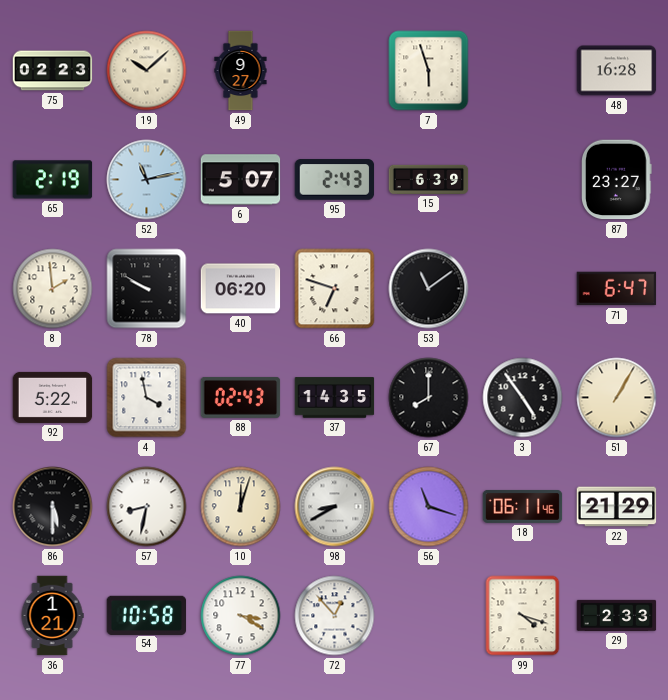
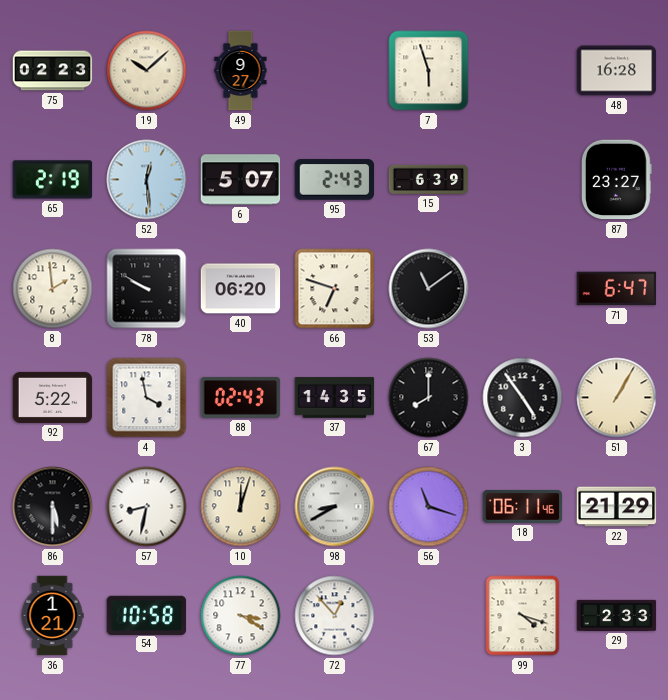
52: 11:13 -> 12:29
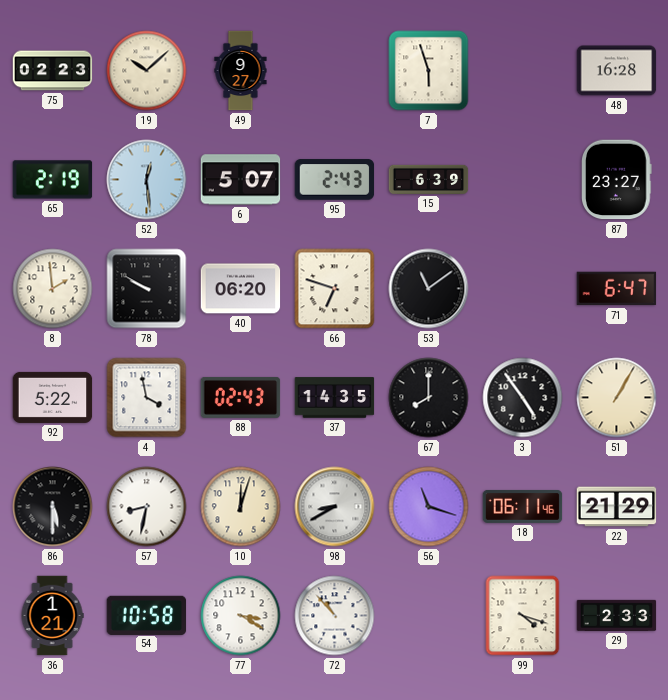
72: 12:53 -> 10:53
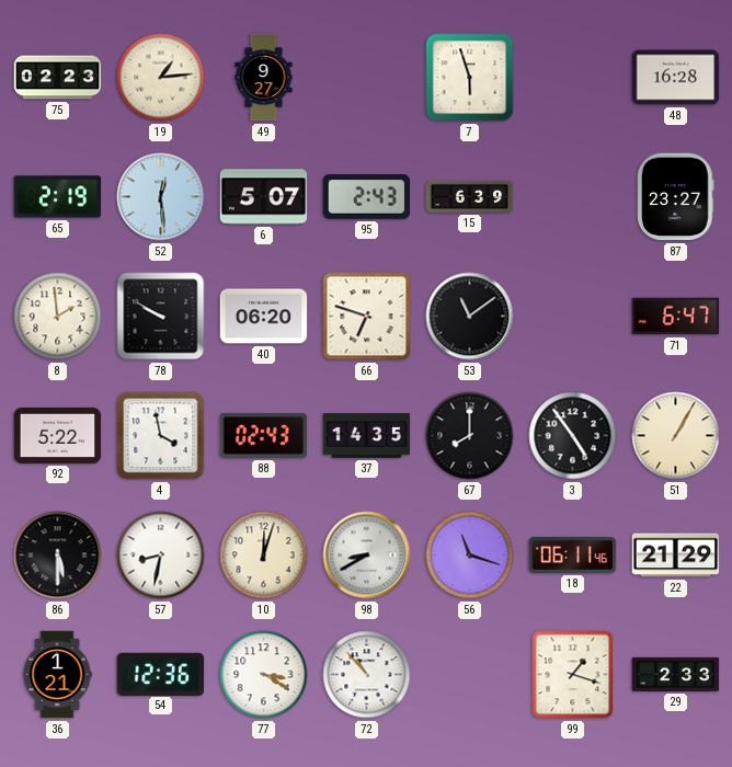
19: 10:08 -> 1:14
54: 10:58 -> 12:36
99: 4:18 -> 1:18
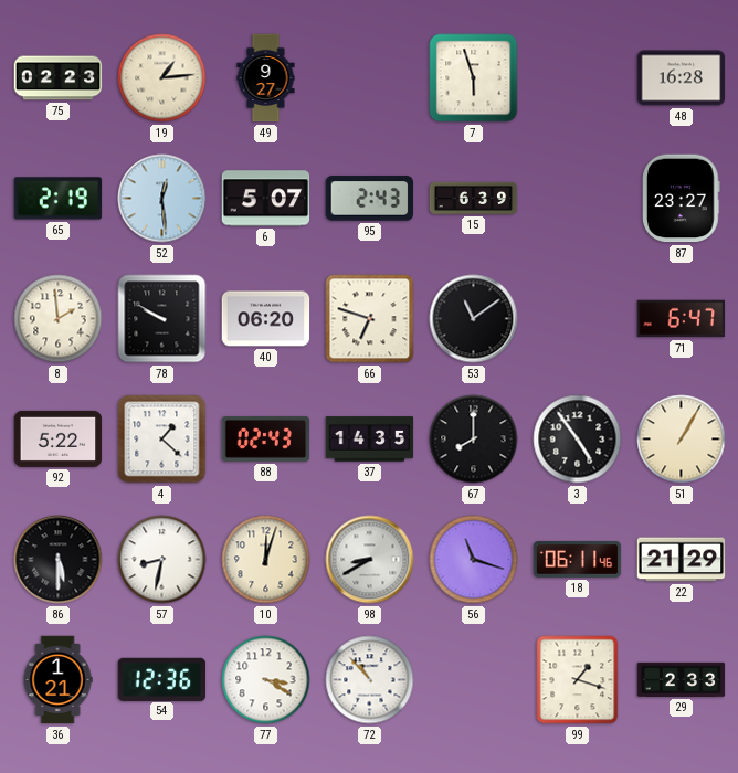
4: 3:58 -> 1:22
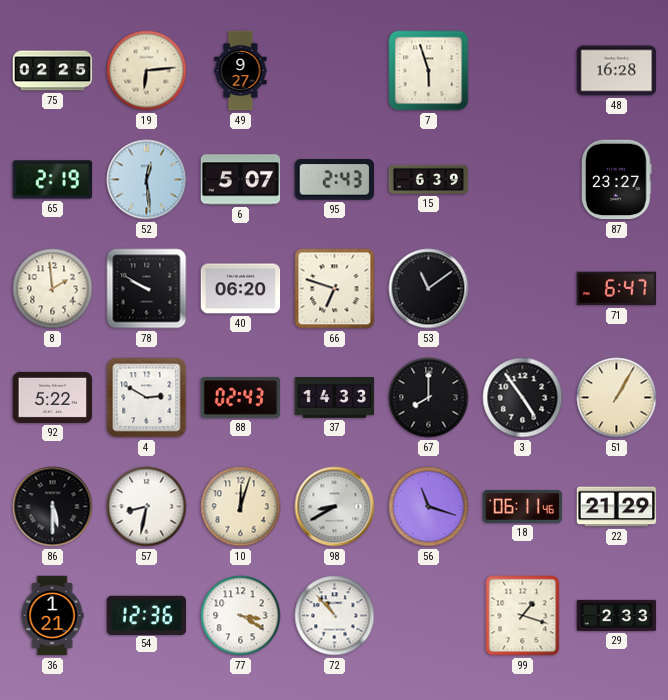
75: 02:23 -> 02:25
19: 1:14 -> 6:14
4: 1:22 -> 2:50
37: 14:35 -> 14:33
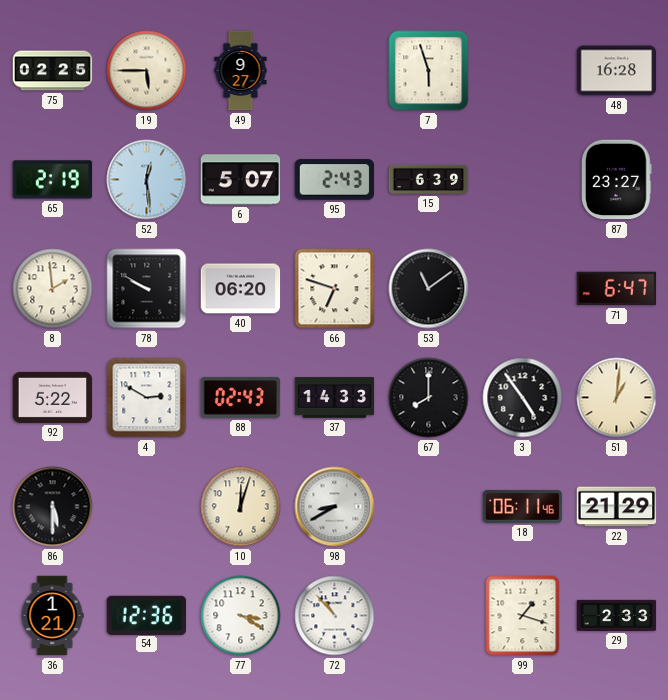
19: 6:14 -> 5:45
51: 1:05 -> 1:01
57: 8:32 -> none
56: 11:18 -> none
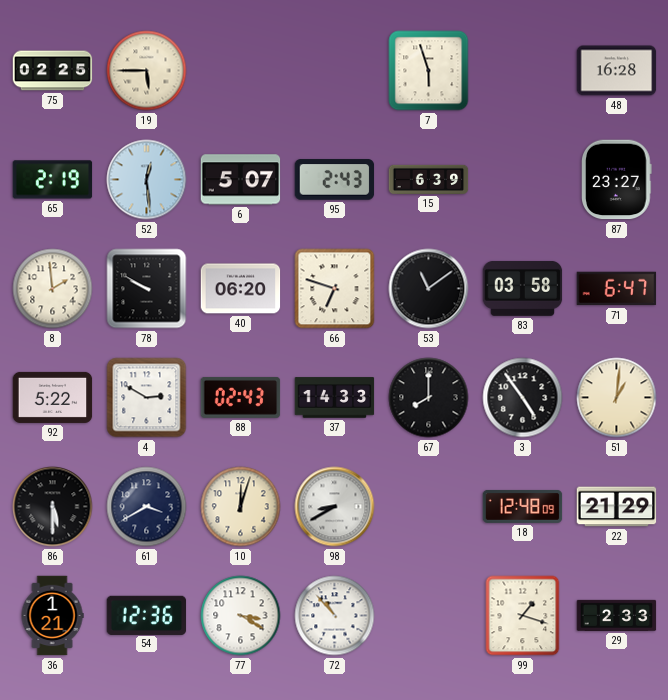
49: 9:27 -> none
83: none -> 03:58
61: none -> 3:40
18: 06:11 -> 12:48
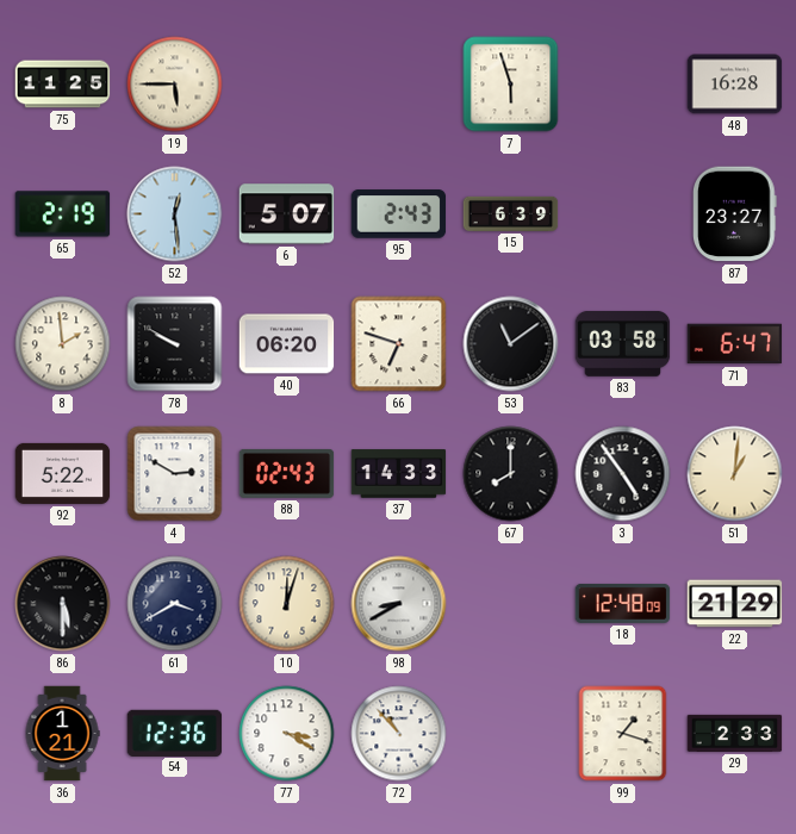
75: 02:25 -> 11:25
